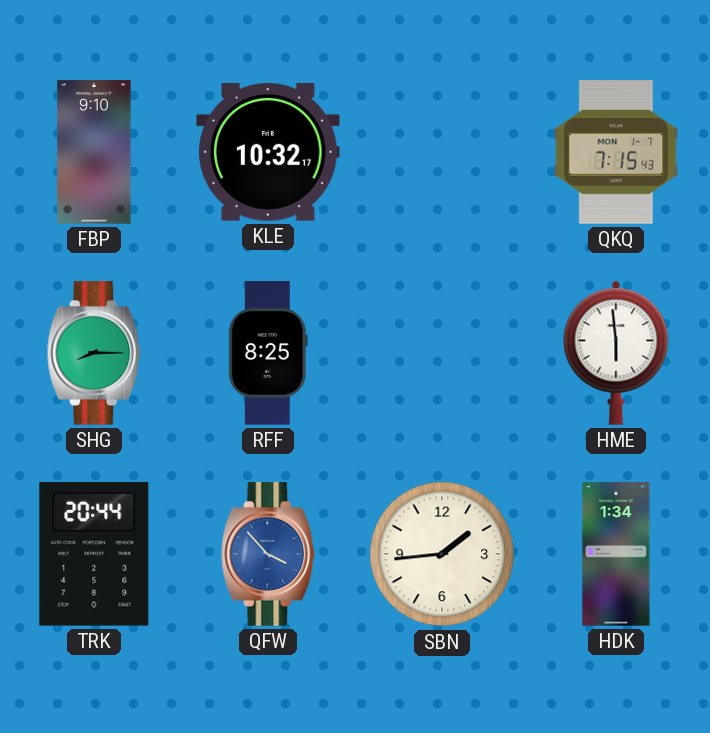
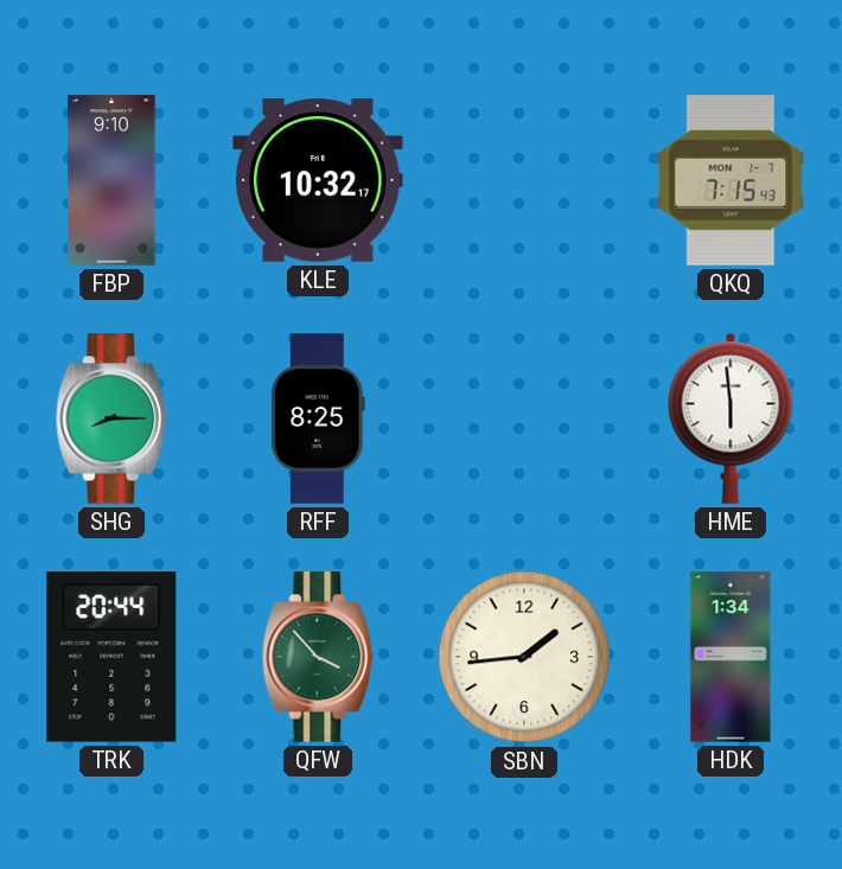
QFW dial: blue -> green
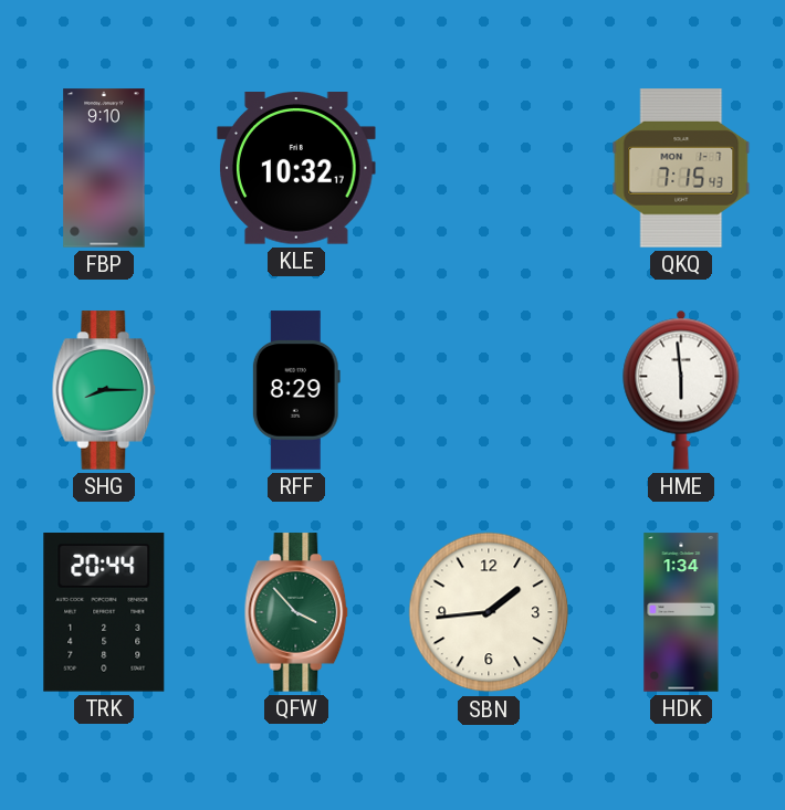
RFF: 8:25 -> 8:29
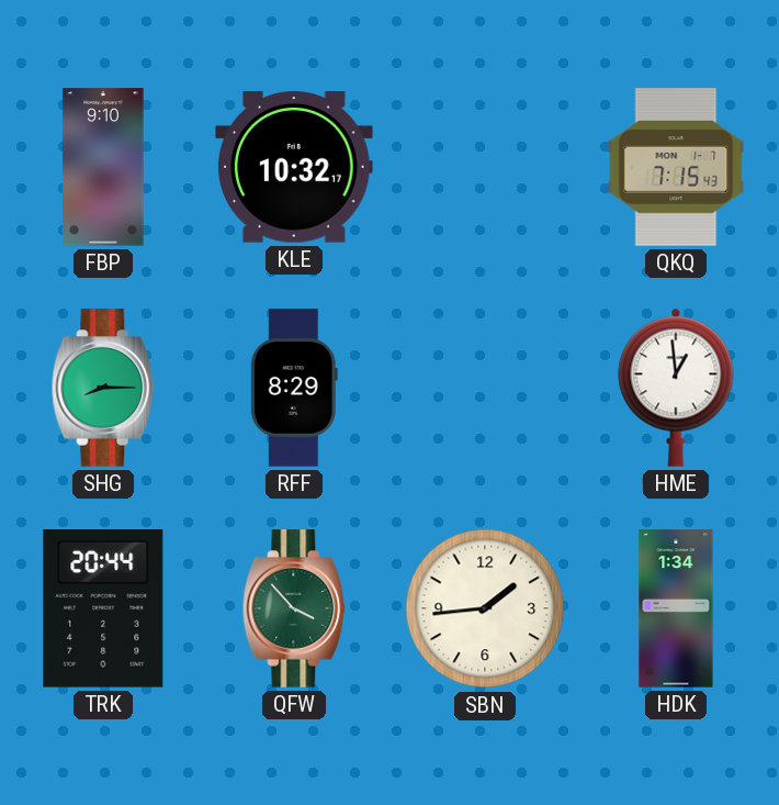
HME: 5:59 -> 12:59
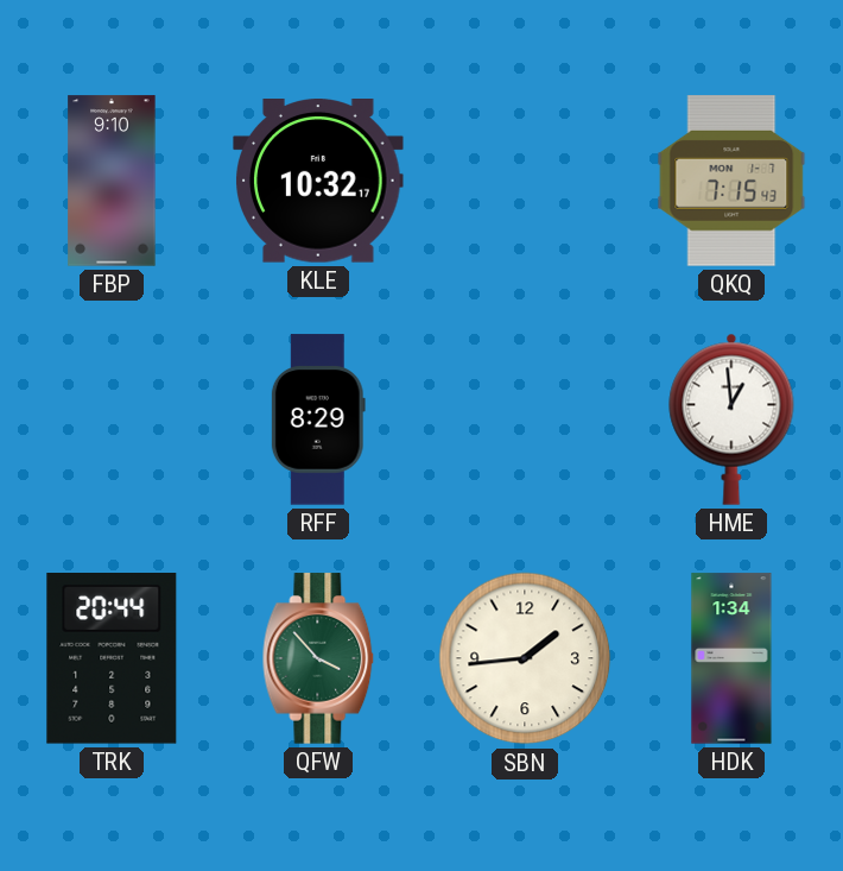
SHG: 8:15 -> none
